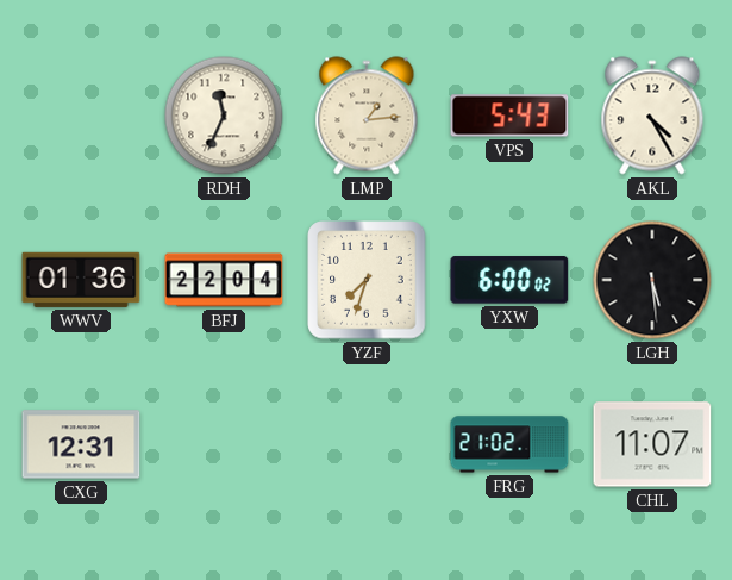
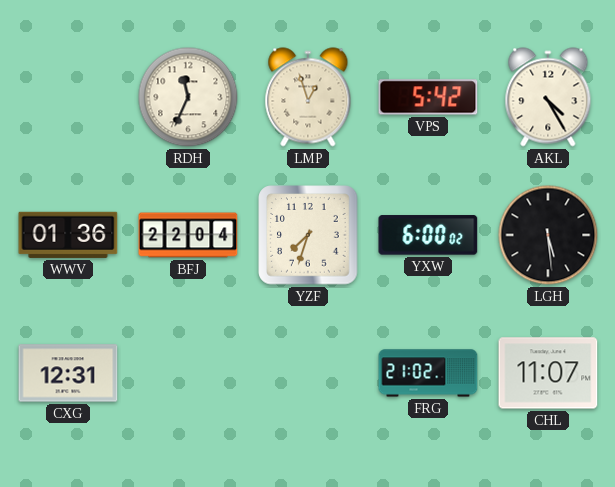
LMP: 1:14 -> 12:57
VPS: 5:43 -> 5:42
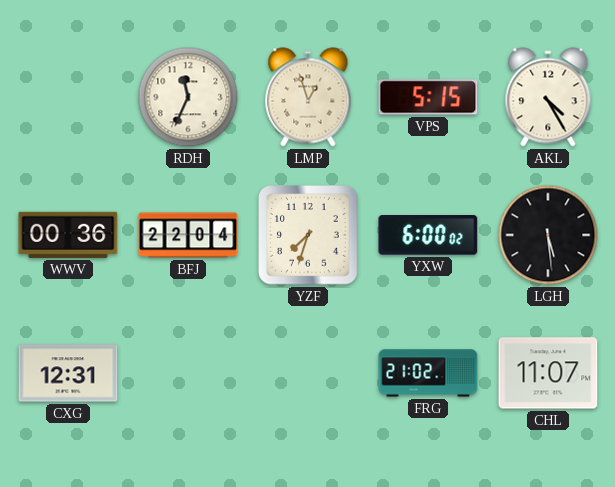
VPS: 5:42 -> 5:15
WWV: 01:36 -> 00:36
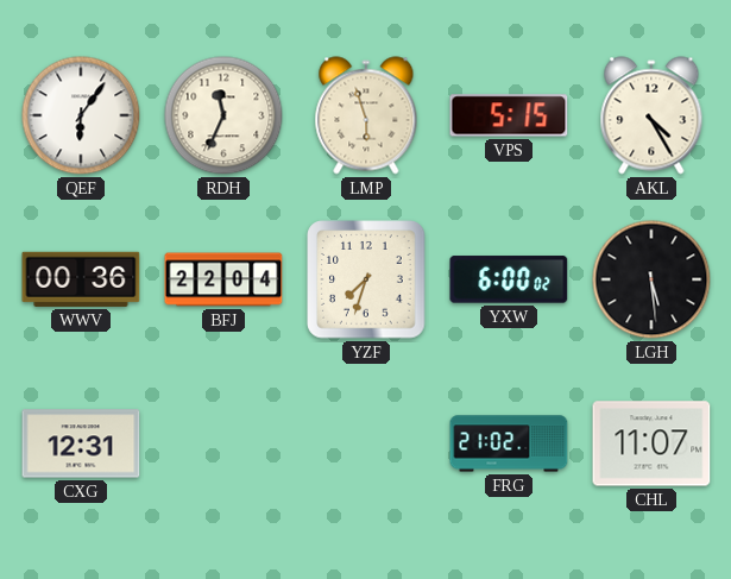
QEF: none -> 6:06
LMP: 12:57 -> 5:57
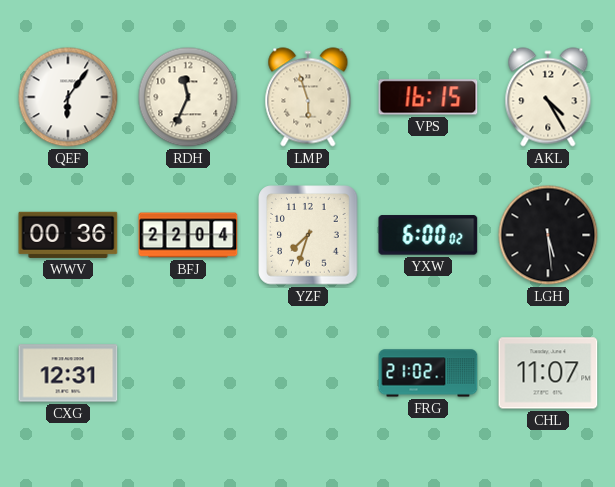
VPS: 5:15 -> 16:15
